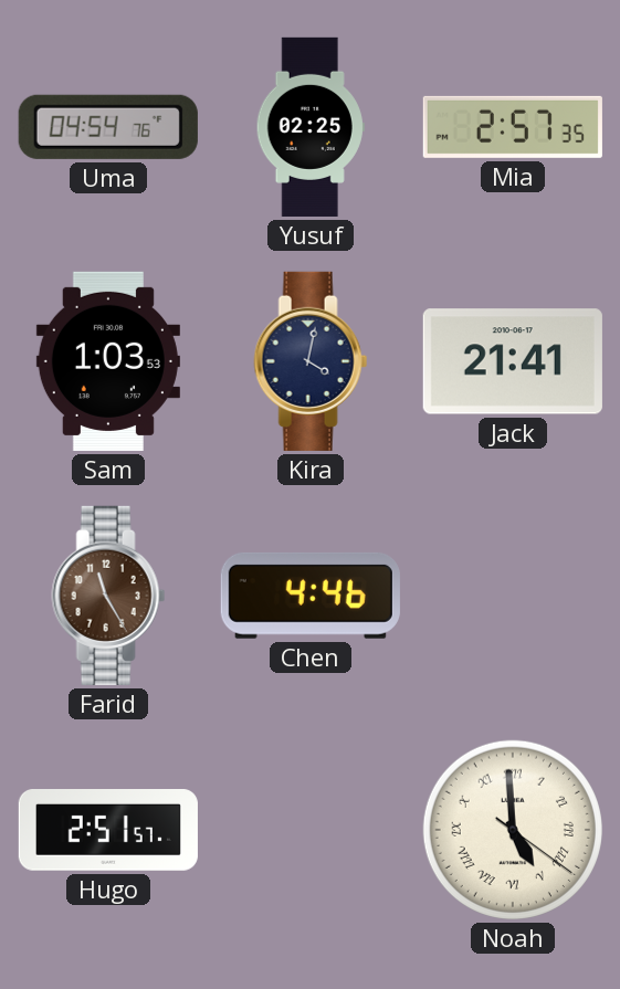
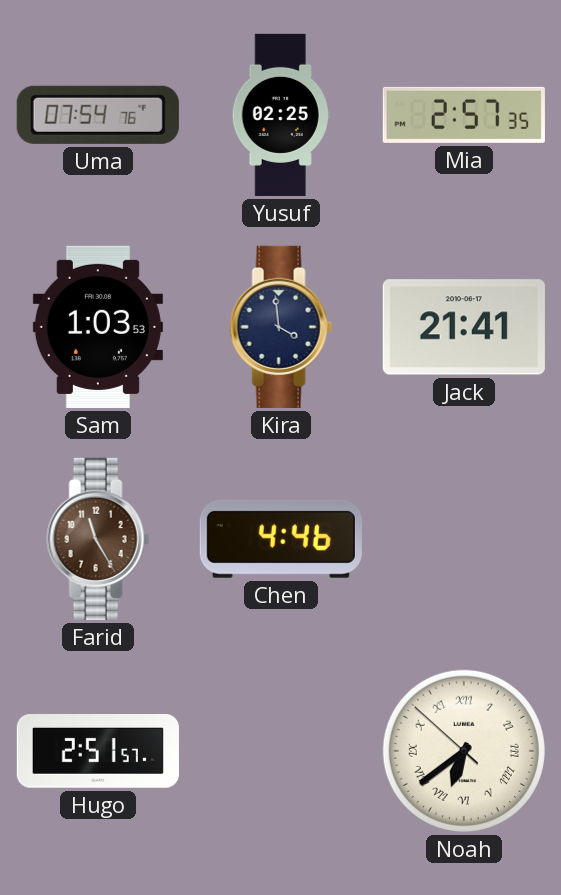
Uma: 04:54 -> 07:54
Kira: 4:02 -> 3:59
Noah: 4:59 -> 6:38
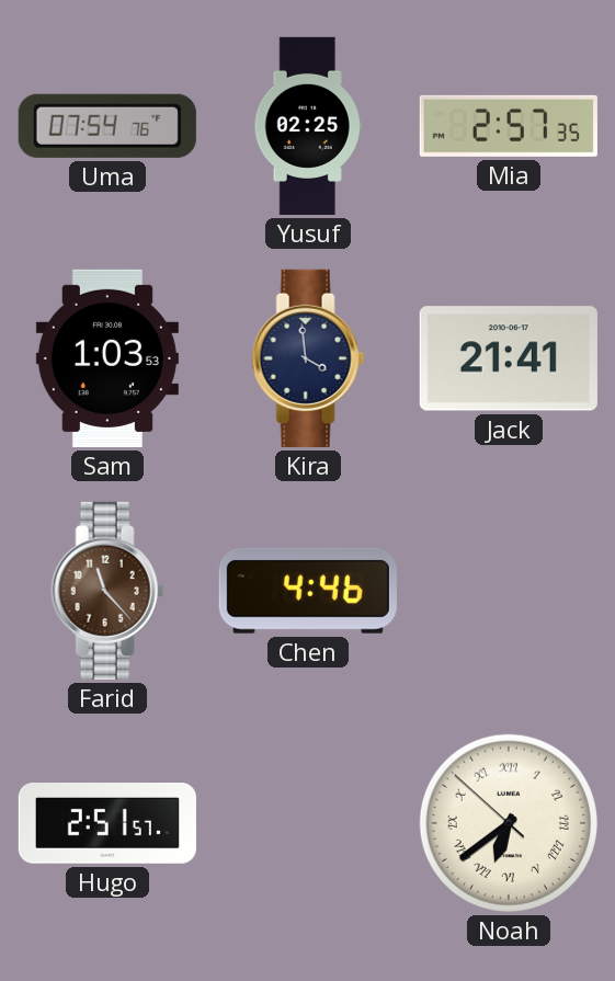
Farid: 11:25 -> 11:23
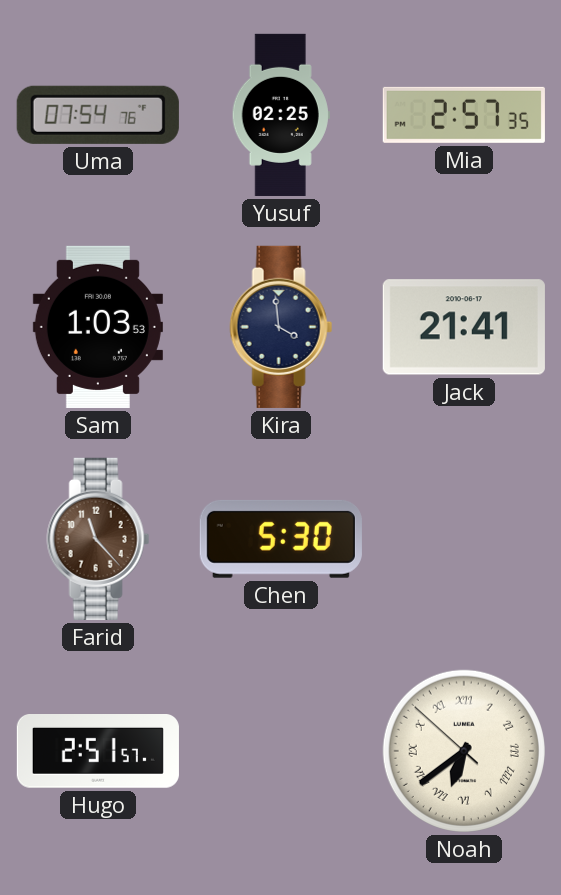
Chen: 4:46 -> 5:30
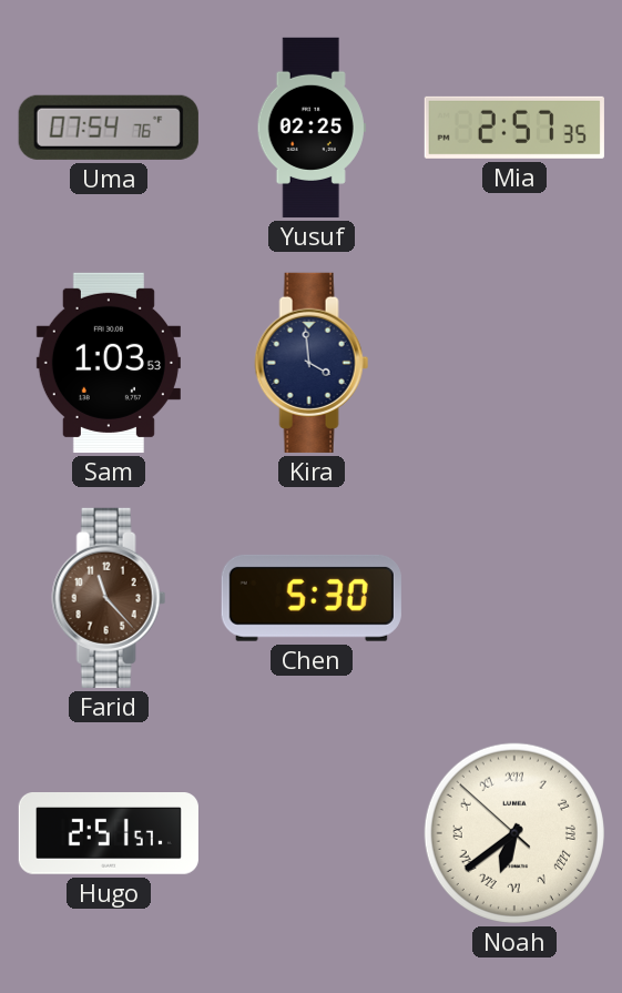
Jack: 21:41 -> none
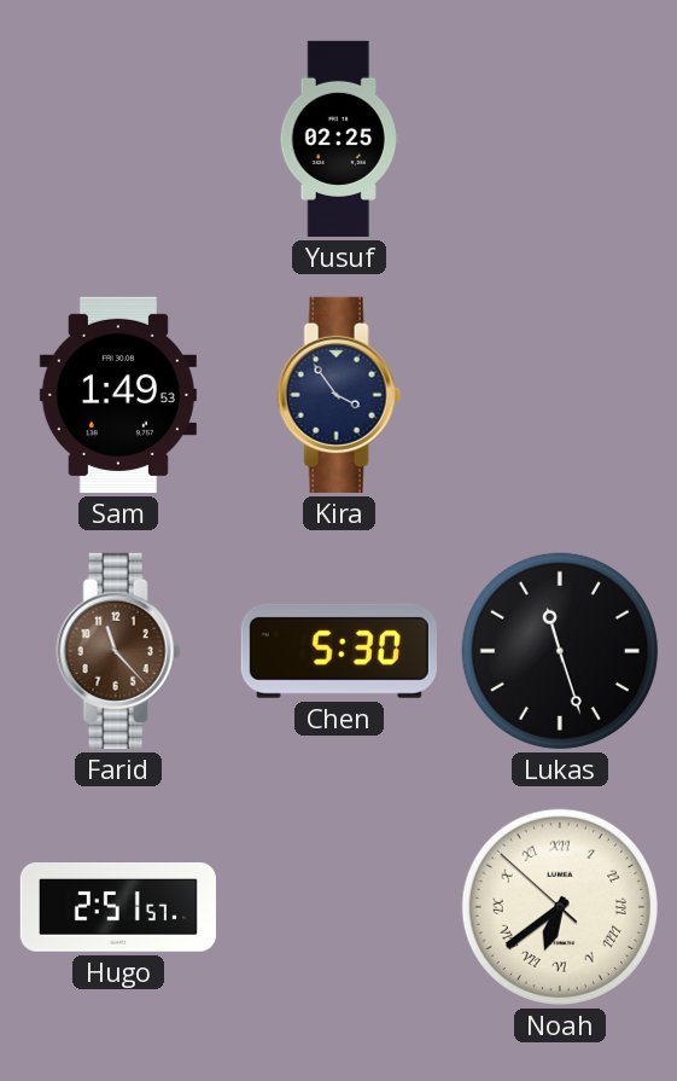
Uma: 07:54 -> none
Mia: 2:57 -> none
Sam: 1:03 -> 1:49
Kira: 3:59 -> 3:54
Lukas: none -> 11:27
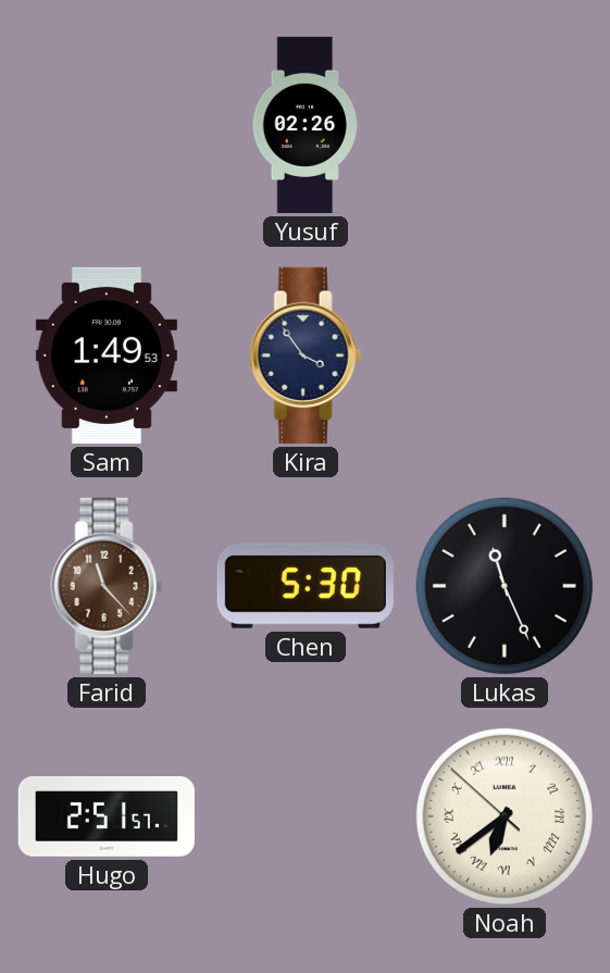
Yusuf: 02:25 -> 02:26
Lukas: 11:27 -> 11:26
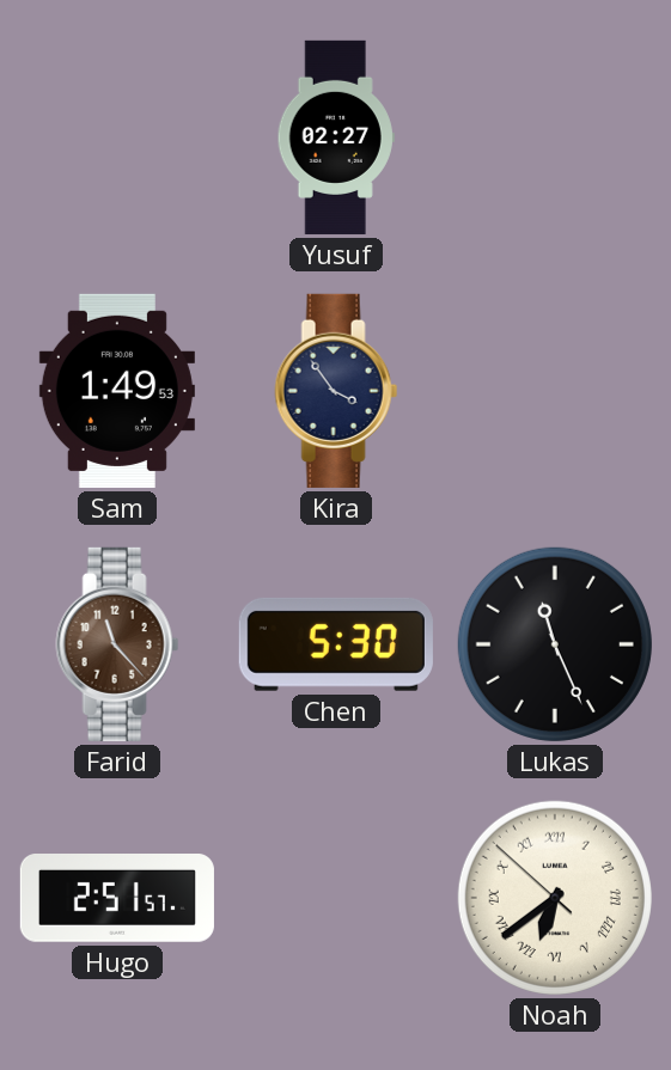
Yusuf: 02:26 -> 02:27
